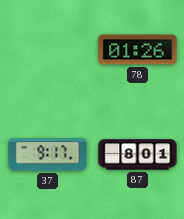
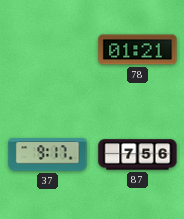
78: 01:26 -> 01:21
87: 8:01 -> 7:56
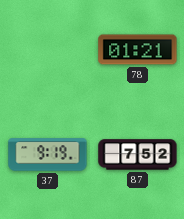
37: 9:17 -> 9:19
87: 7:56 -> 7:52
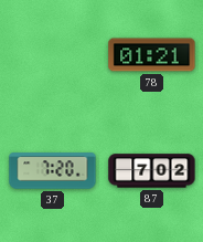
37: 9:19 -> 7:20
87: 7:52 -> 7:02
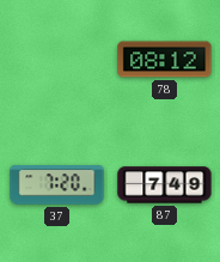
78: 01:21 -> 08:12
87: 7:02 -> 7:49
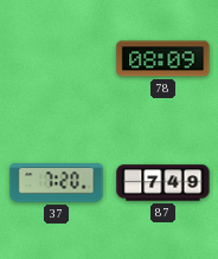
78: 08:12 -> 08:09
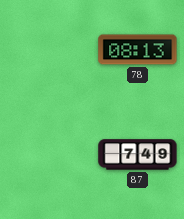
78: 08:09 -> 08:13
37: 7:20 -> none
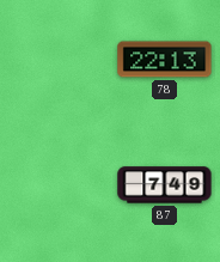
78: 08:13 -> 22:13
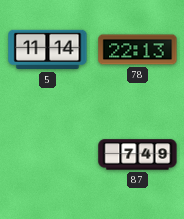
5: none -> 11:14
